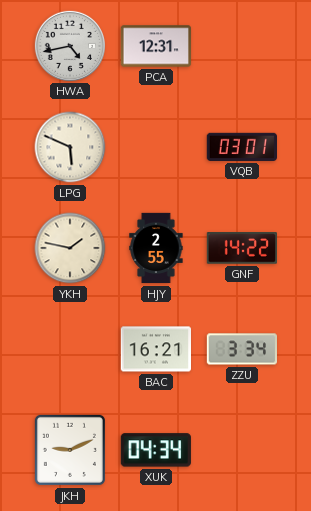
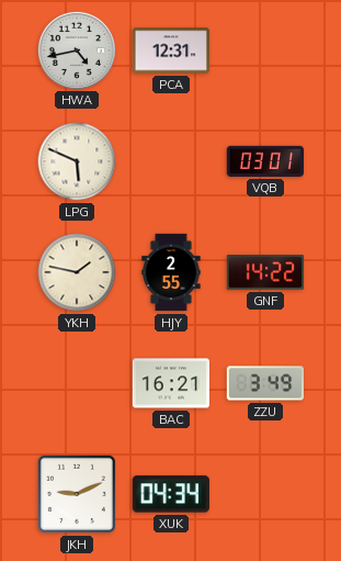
ZZU: 3:34 -> 3:49
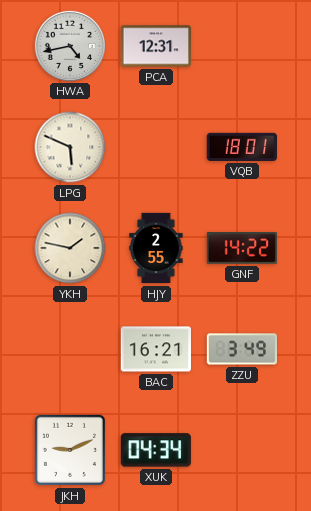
VQB: 03:01 -> 18:01
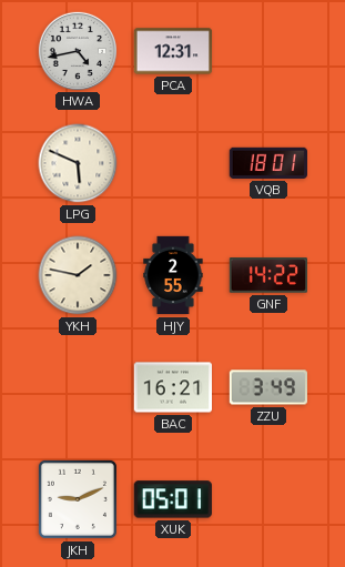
XUK: 04:34 -> 05:01
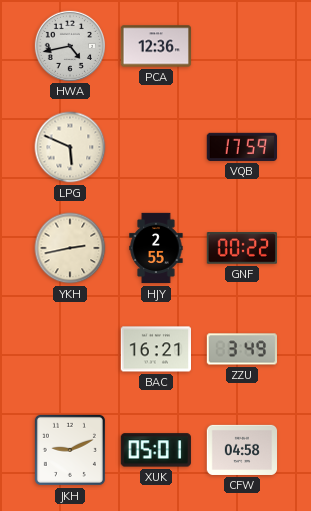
PCA: 12:31 -> 12:36
VQB: 18:01 -> 17:59
YKH: 1:47 -> 2:43
GNF: 14:22 -> 00:22
CFW: none -> 04:58
